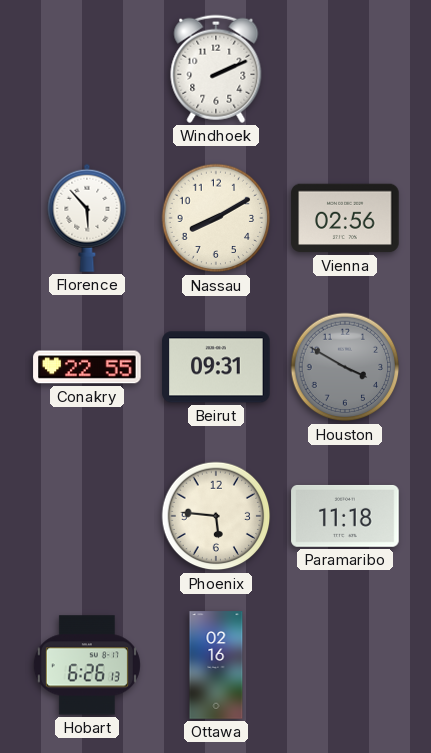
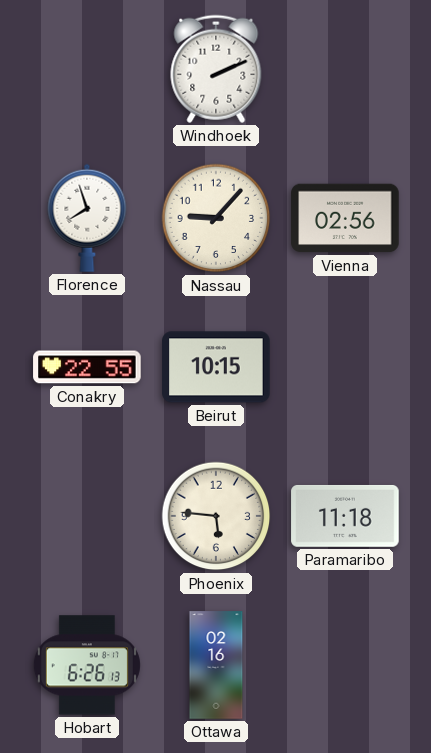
Florence: 5:53 -> 7:57
Nassau: 8:10 -> 9:07
Beirut: 09:31 -> 10:15
Houston: 3:50 -> none
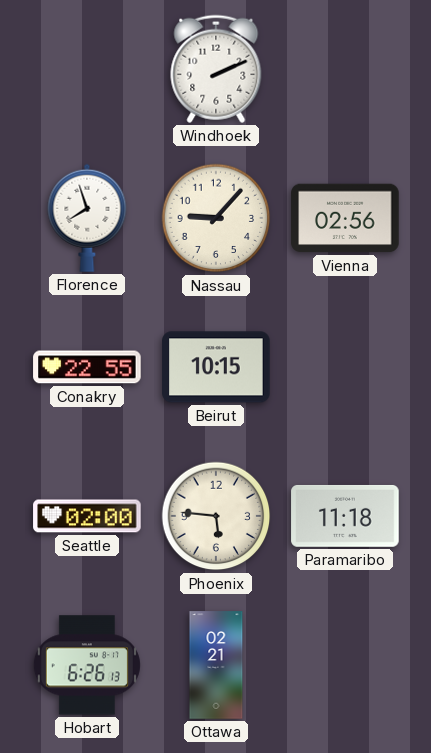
Seattle: none -> 02:00
Ottawa: 02:16 -> 02:21
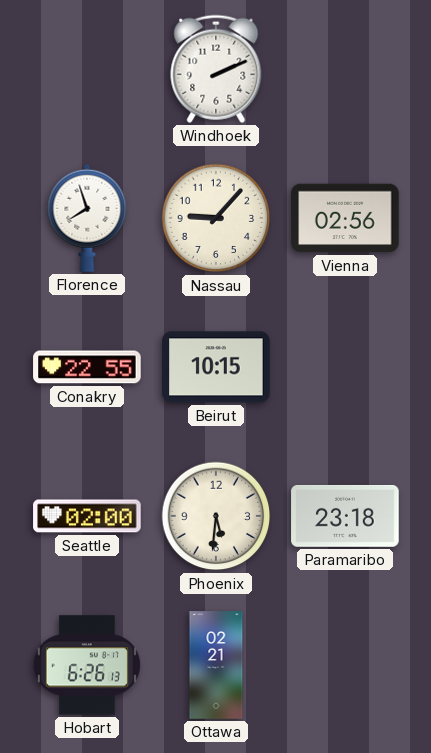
Phoenix: 5:46 -> 5:31
Paramaribo: 11:18 -> 23:18
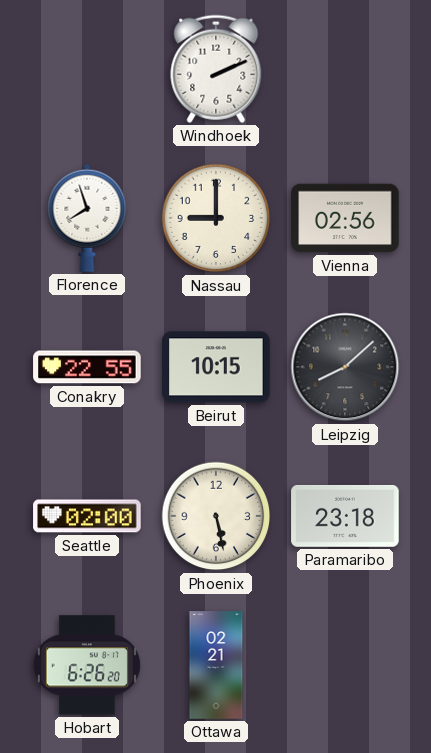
Nassau: 9:07 -> 9:00
Leipzig: none -> 8:08
Phoenix: 5:31 -> 5:28
Hobart: 6:26:13 -> 6:26:20
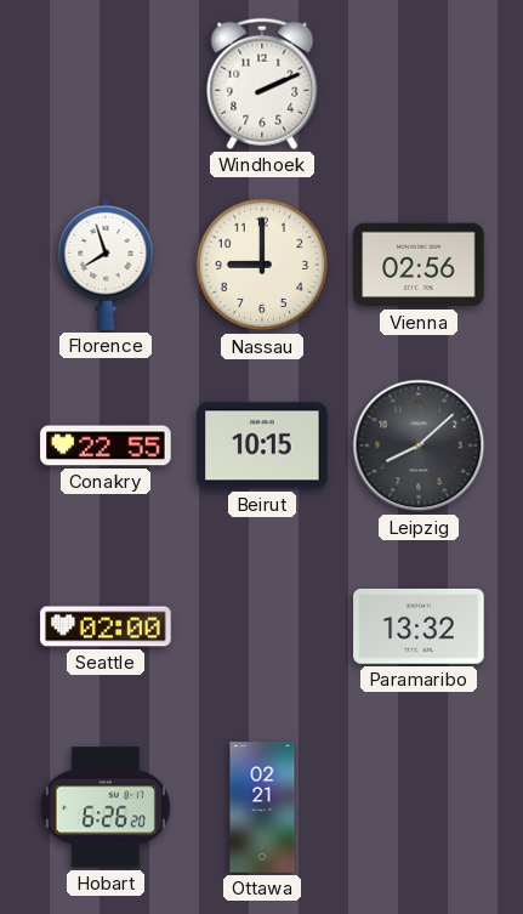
Phoenix: 5:28 -> none
Paramaribo: 23:18 -> 13:32
